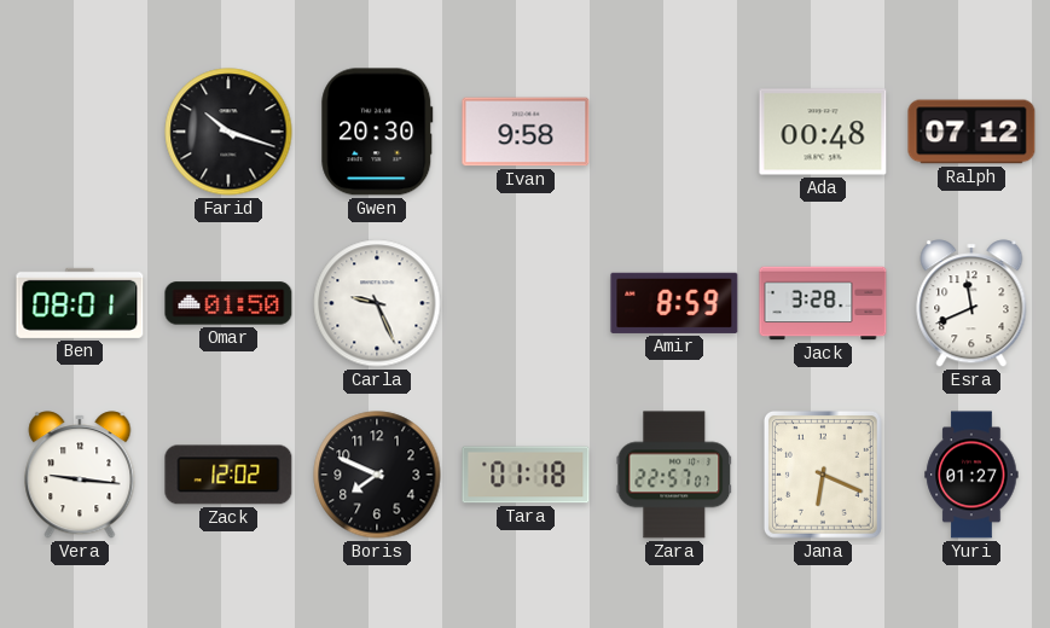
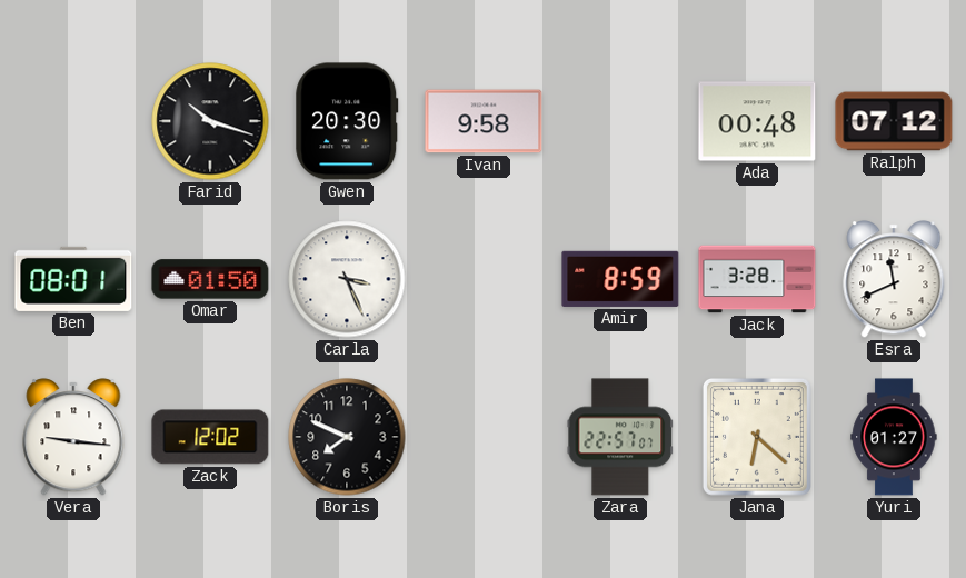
Carla: 9:26 -> 3:26
Tara: 01:18 -> none
Jana: 6:19 -> 6:22
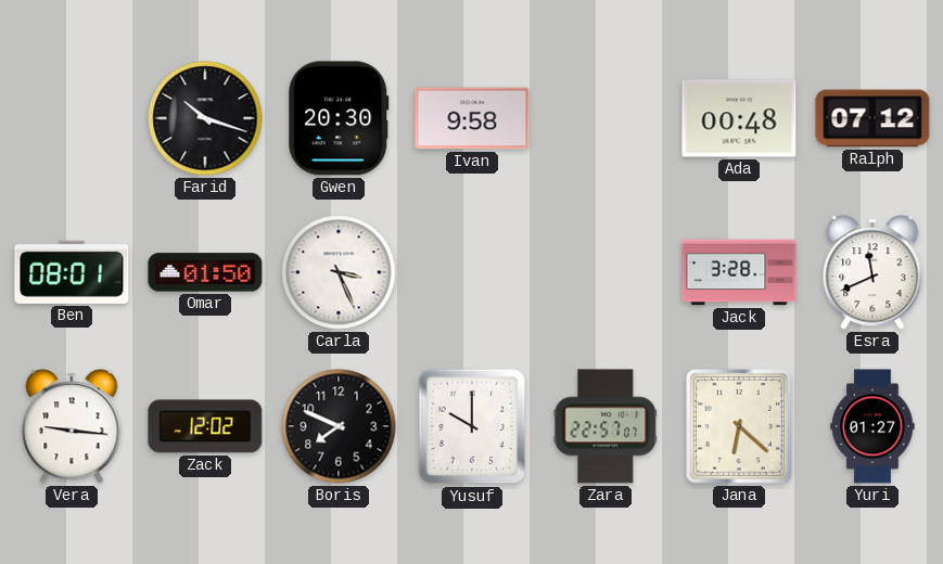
Amir: 8:59 -> none
Yusuf: none -> 10:00
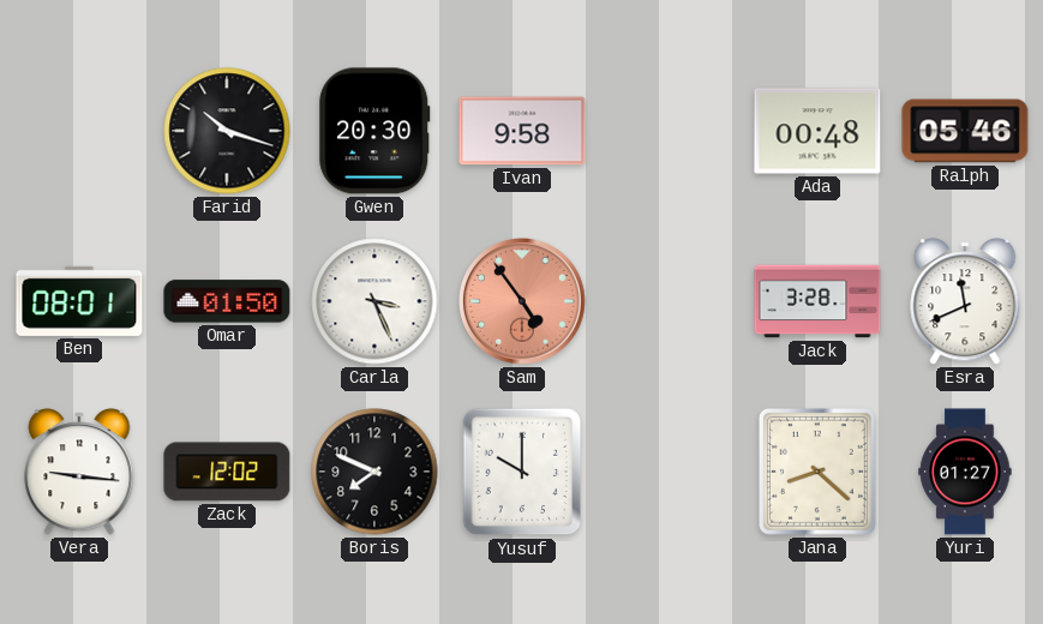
Ralph: 07:12 -> 05:46
Sam: none -> 4:54
Zara: 22:57 -> none
Jana: 6:22 -> 8:22
